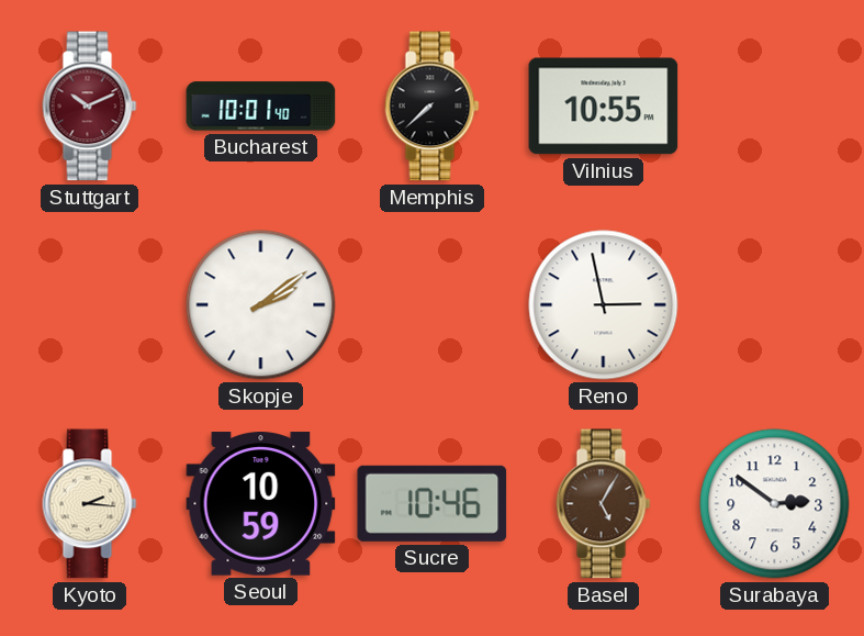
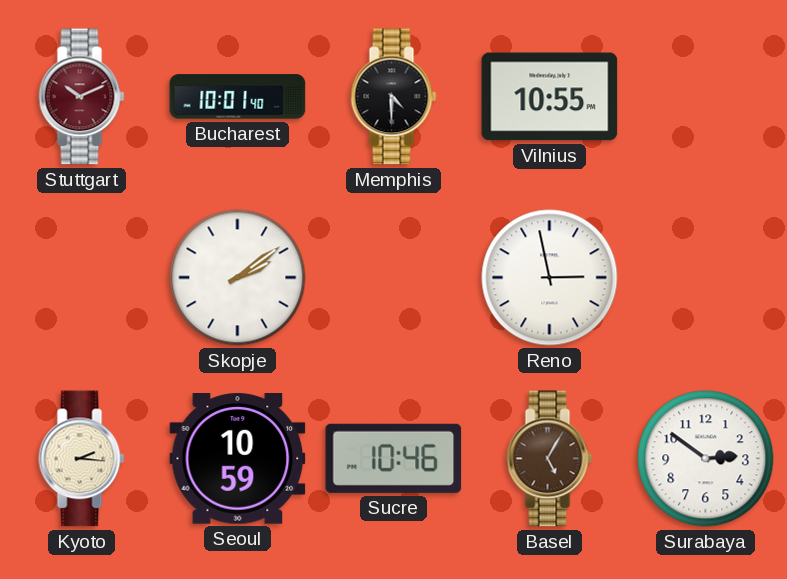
Memphis: 7:38 -> 4:30
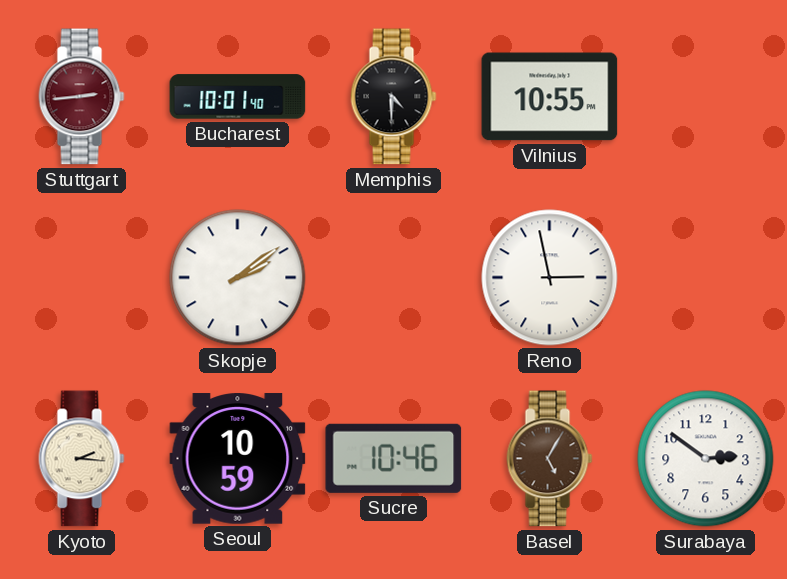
Stuttgart: 10:11 -> 2:44
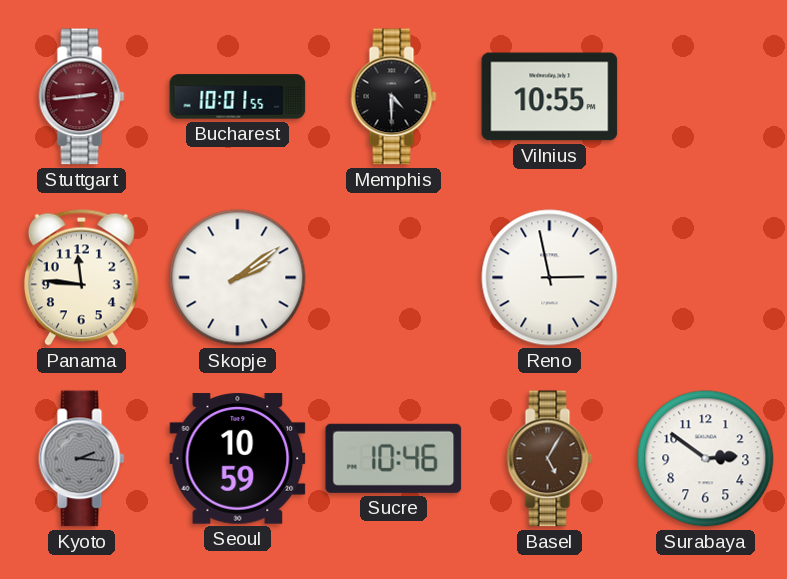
Bucharest: 10:01:40 -> 10:01:55
Panama: none -> 11:46
Kyoto dial: cream -> grey
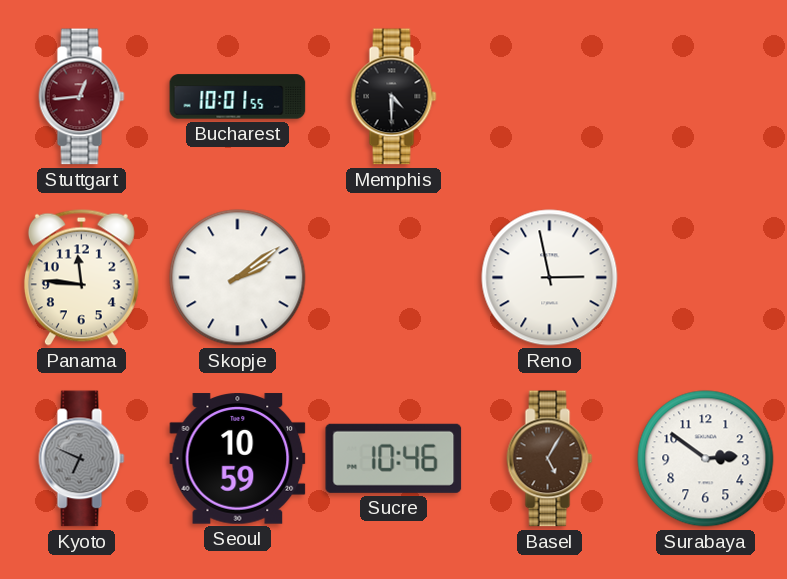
Stuttgart: 2:44 -> 12:44
Vilnius: 10:55 -> none
Kyoto: 2:16 -> 6:49
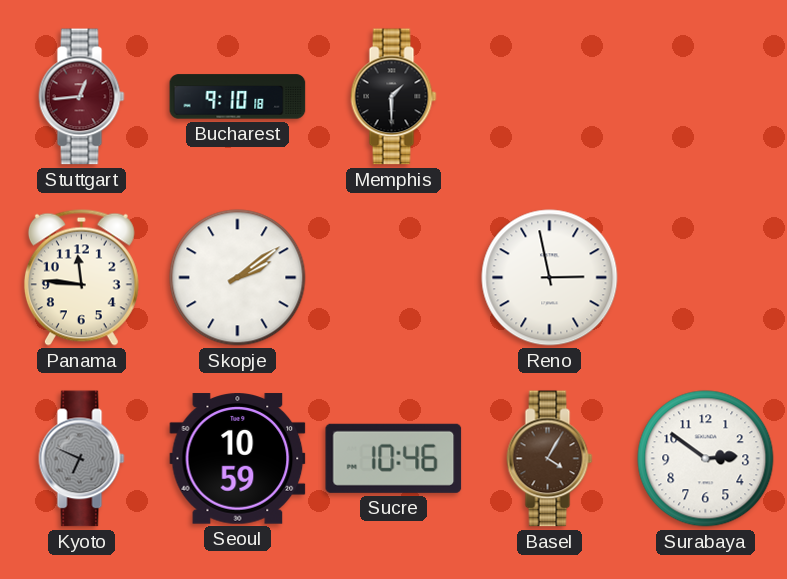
Bucharest: 10:01 -> 9:10
Memphis: 4:30 -> 1:30
Basel: 5:05 -> 4:05
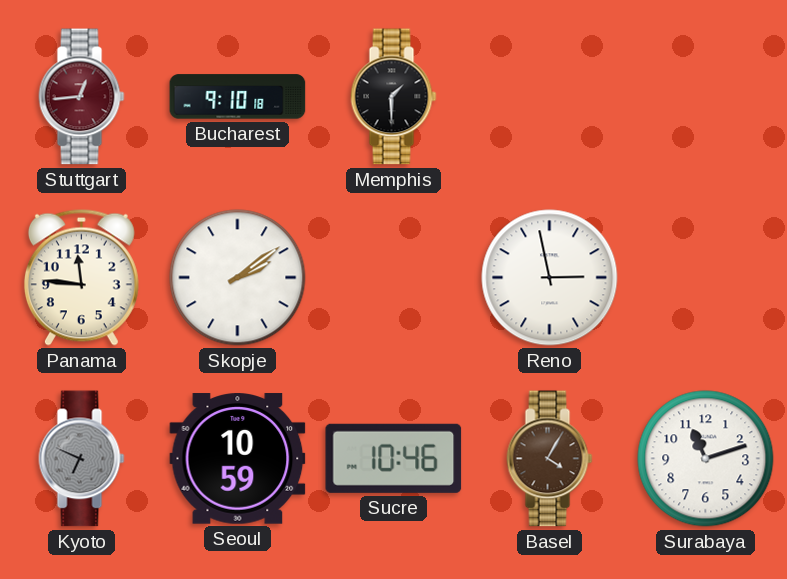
Surabaya: 2:51 -> 11:12
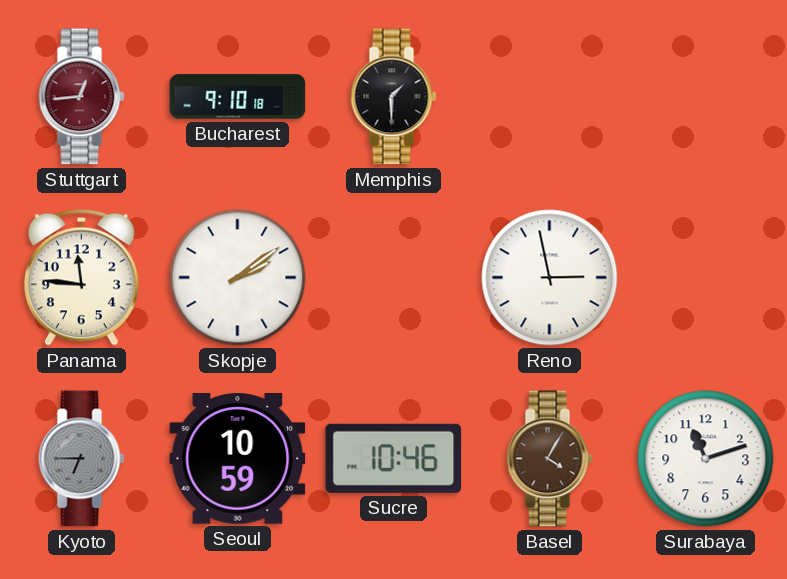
Kyoto: 6:49 -> 6:45
